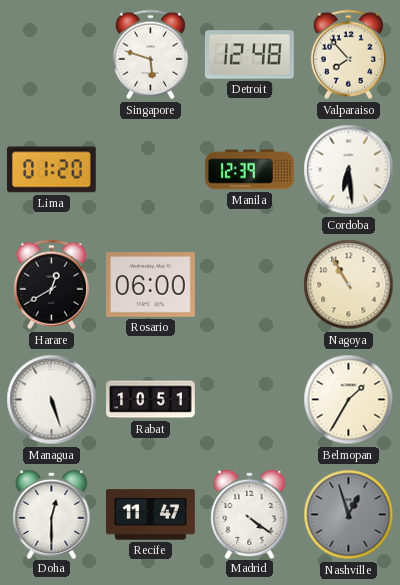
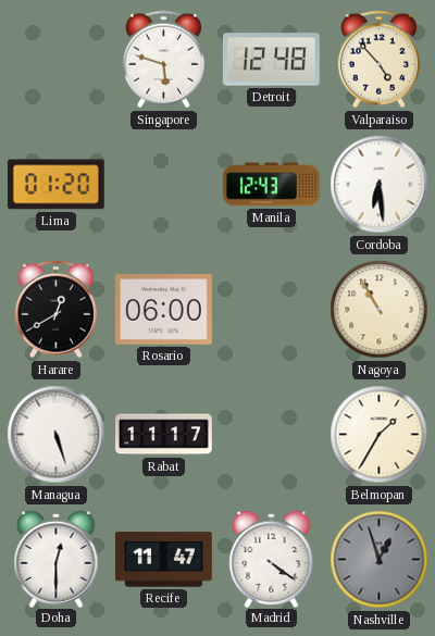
Valparaiso: 7:53 -> 4:53
Manila: 12:39 -> 12:43
Rabat: 10:51 -> 11:17
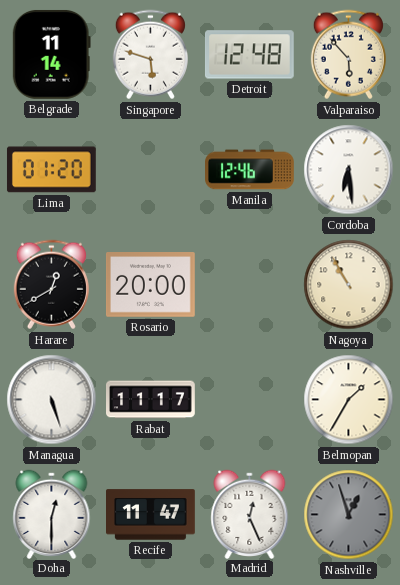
Belgrade: none -> 11:14
Valparaiso: 4:53 -> 5:53
Manila: 12:43 -> 12:46
Rosario: 06:00 -> 20:00
Madrid: 4:21 -> 12:26
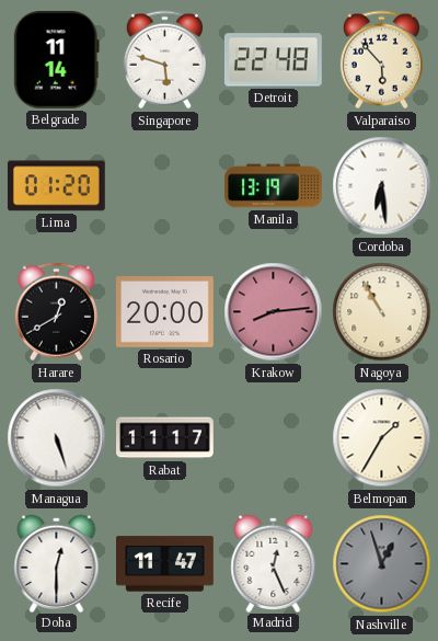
Detroit: 12:48 -> 22:48
Manila: 12:46 -> 13:19
Krakow: none -> 8:14
